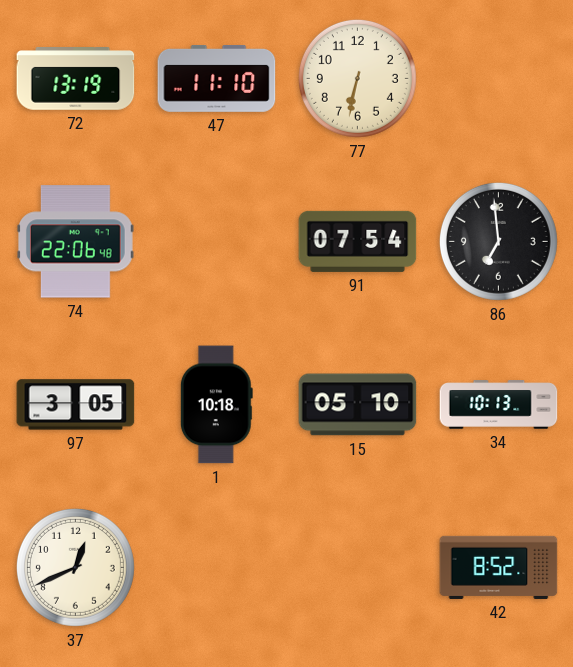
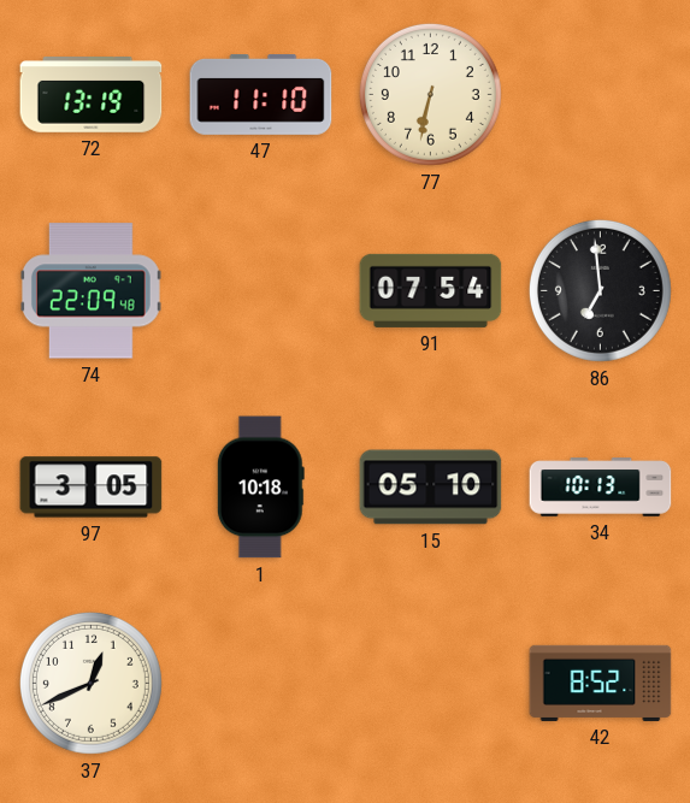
74: 22:06 -> 22:09
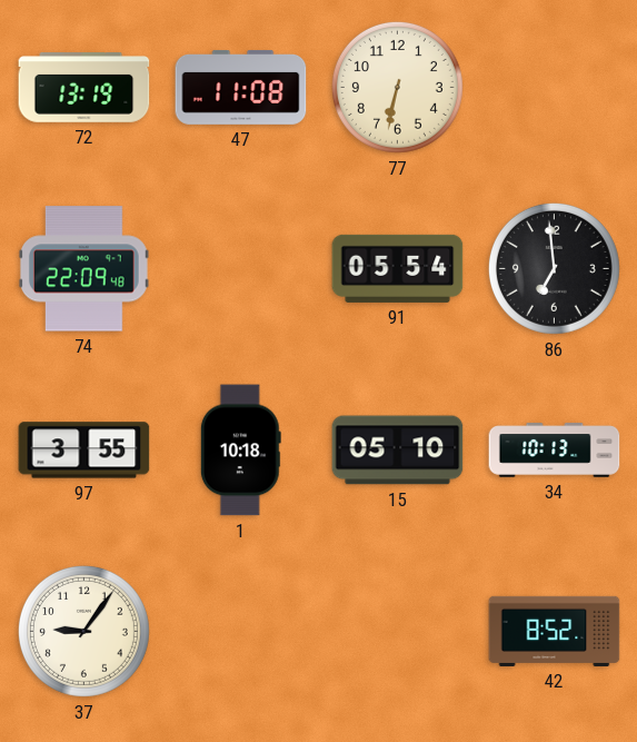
47: 11:10 -> 11:08
91: 07:54 -> 05:54
97: 3:05 -> 3:55
37: 12:41 -> 9:06
